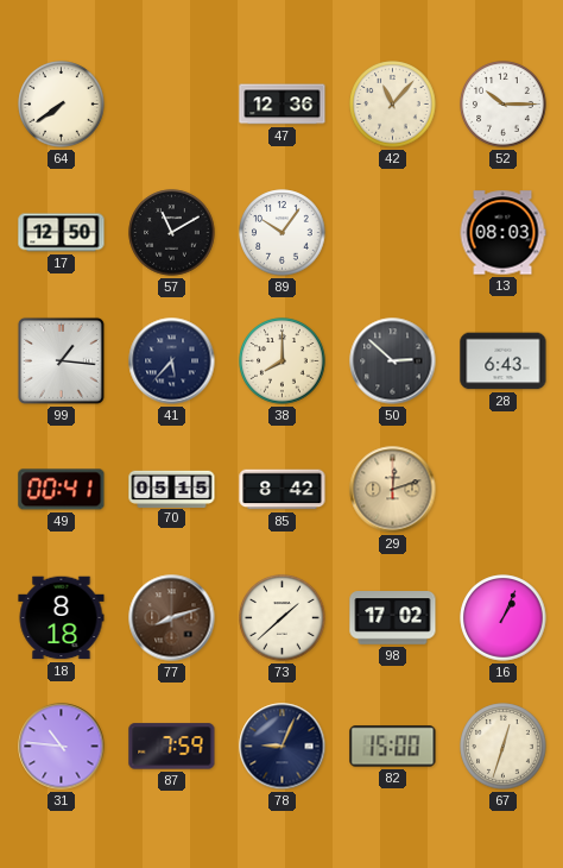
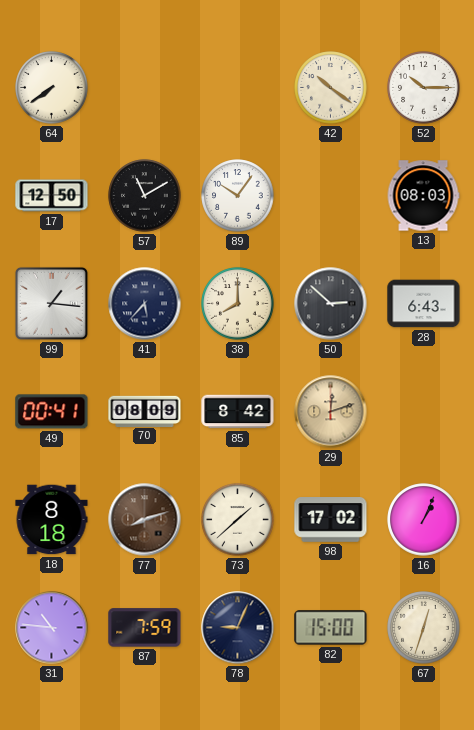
47: 12:36 -> none
42: 11:07 -> 10:21
70: 05:15 -> 08:09
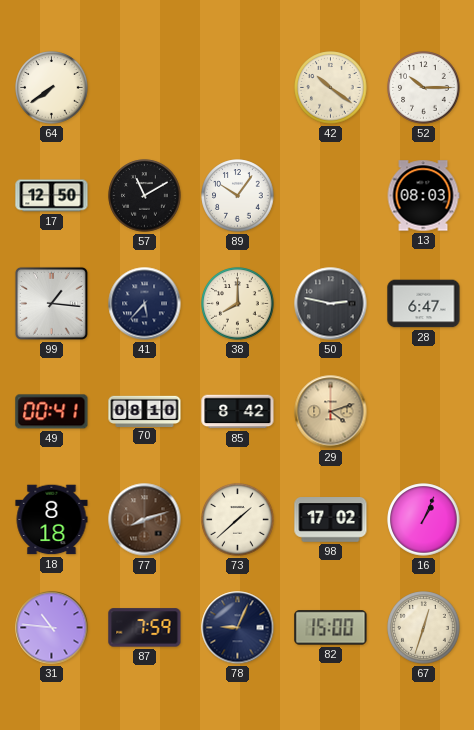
50: 2:52 -> 2:47
28: 6:43 -> 6:47
70: 08:09 -> 08:10
29: 12:12 -> 4:12
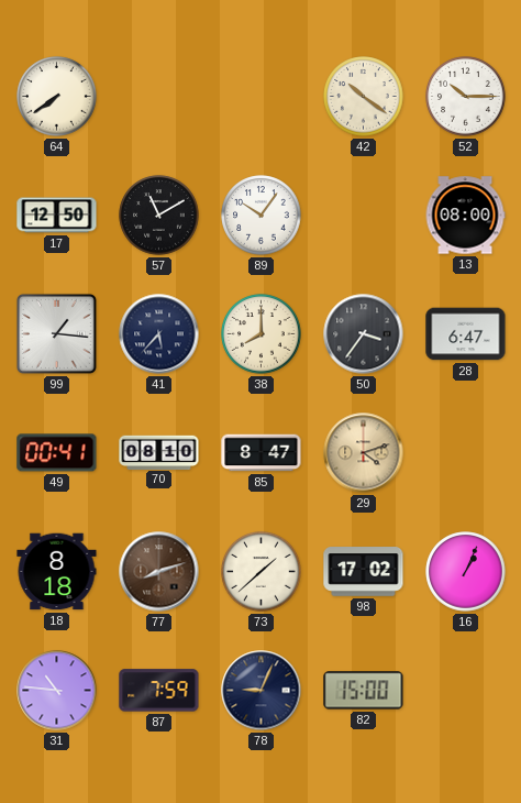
13: 08:03 -> 08:00
50: 2:47 -> 3:36
85: 8:42 -> 8:47
67: 12:33 -> none
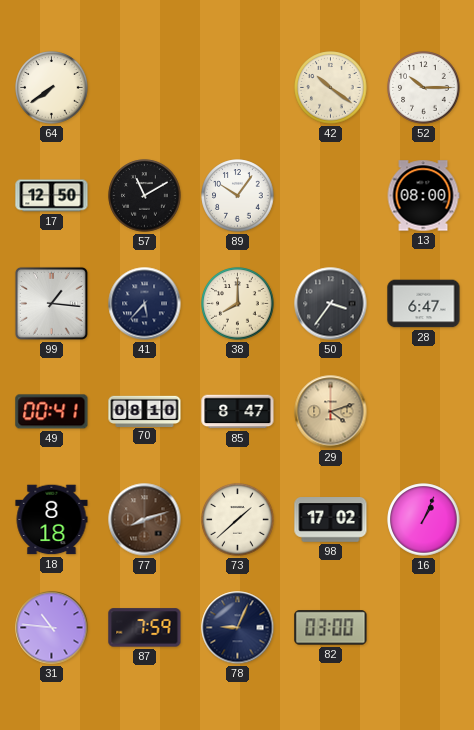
82: 15:00 -> 03:00
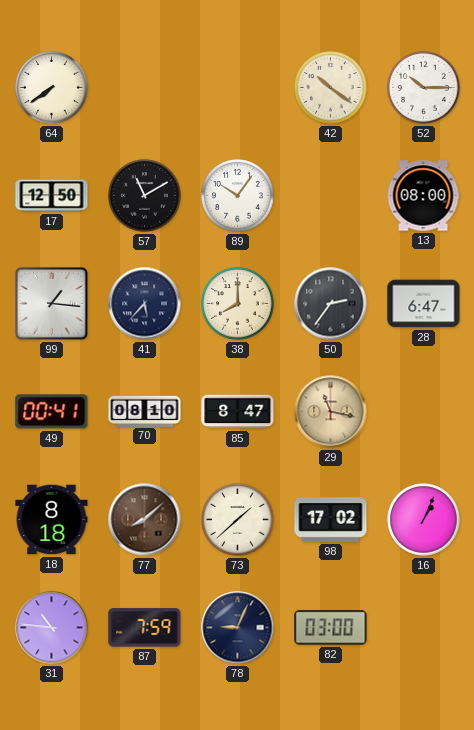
50: 3:36 -> 2:36
29: 4:12 -> 11:17
77: 8:12 -> 8:08
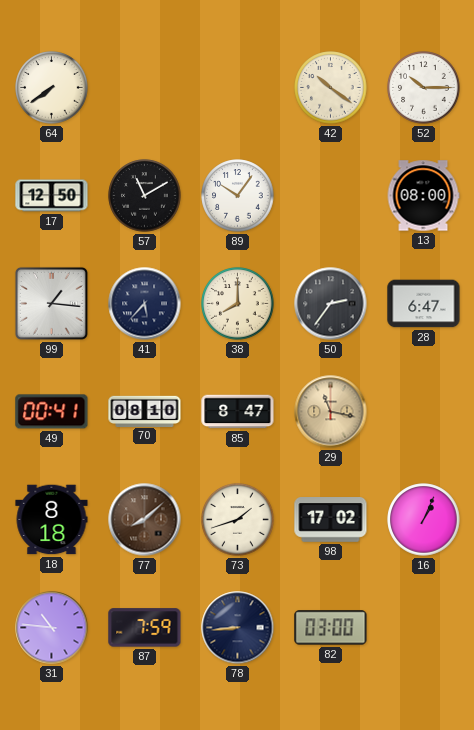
73: 1:38 -> 1:42
78: 9:04 -> 8:44
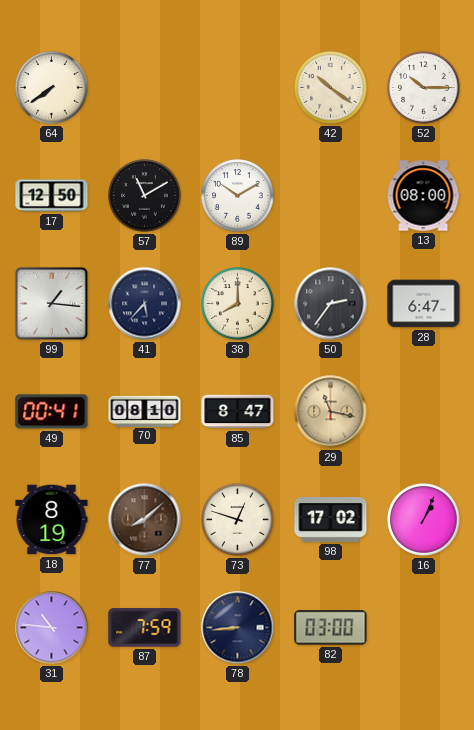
89: 10:06 -> 10:10
18: 8:18 -> 8:19
73: 1:42 -> 12:48
